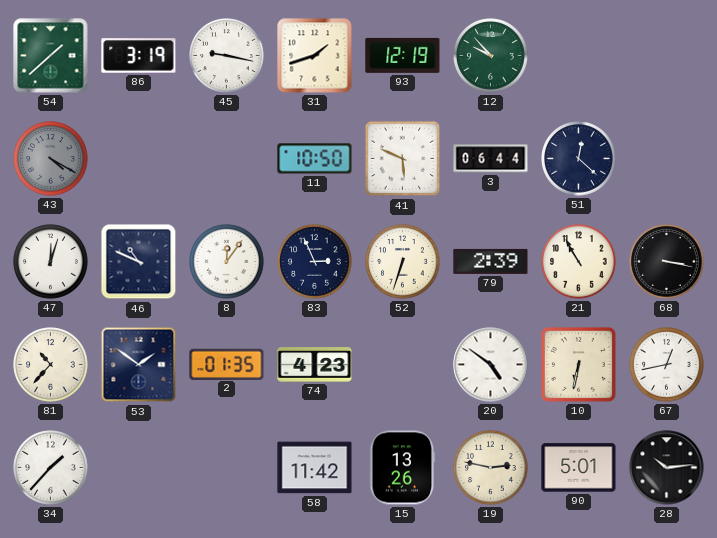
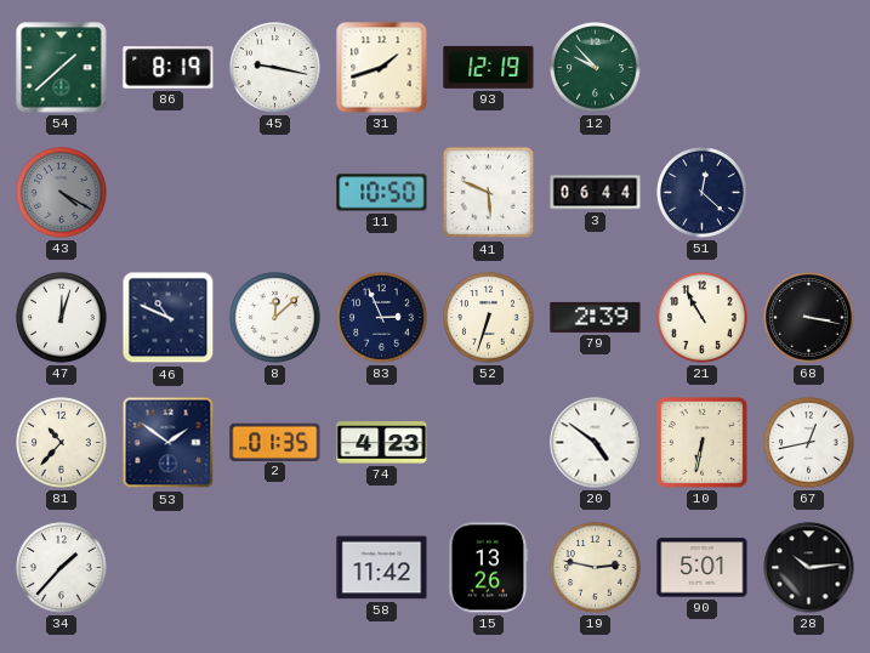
86: 3:19 -> 8:19
8: 12:06 -> 12:08
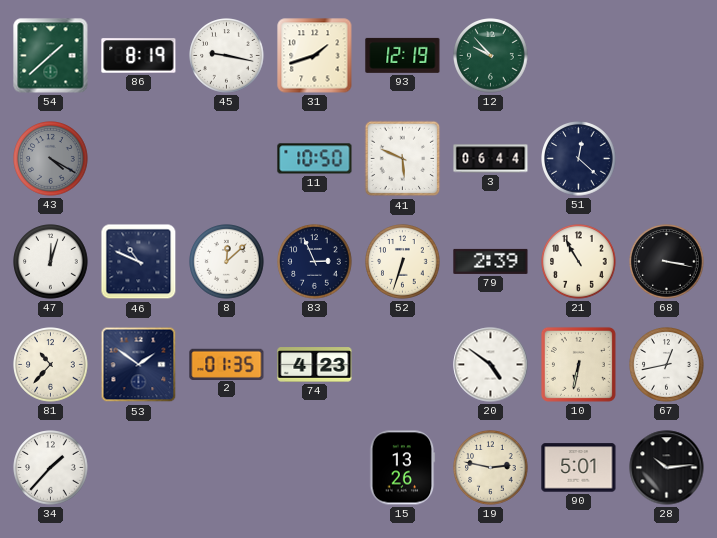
58: 11:42 -> none
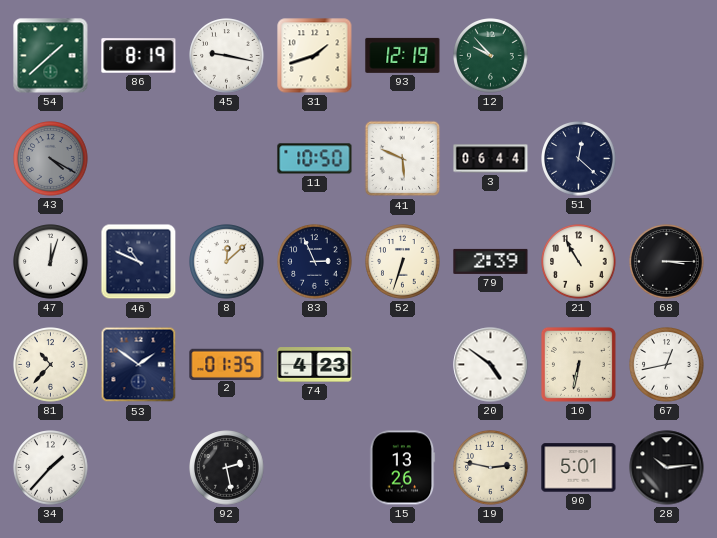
68: 3:17 -> 3:15
92: none -> 2:28
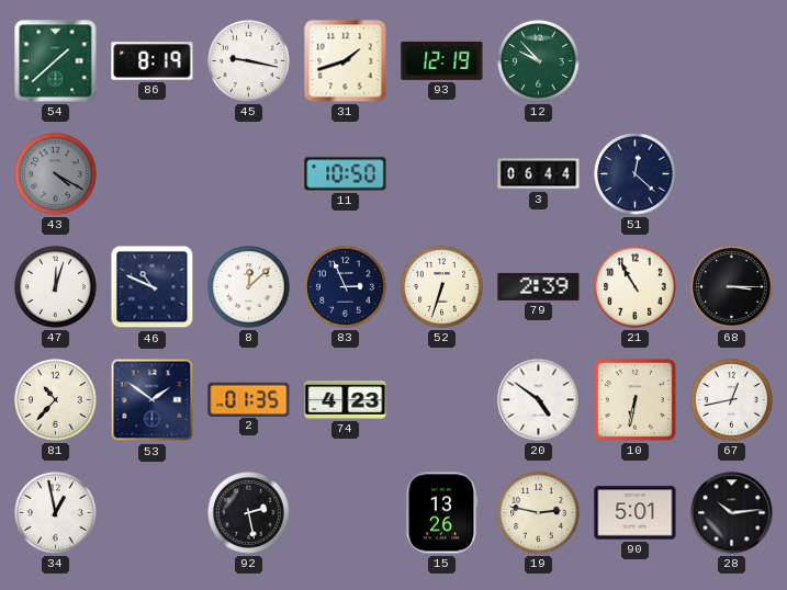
41: 5:49 -> none
34: 1:37 -> 12:58
